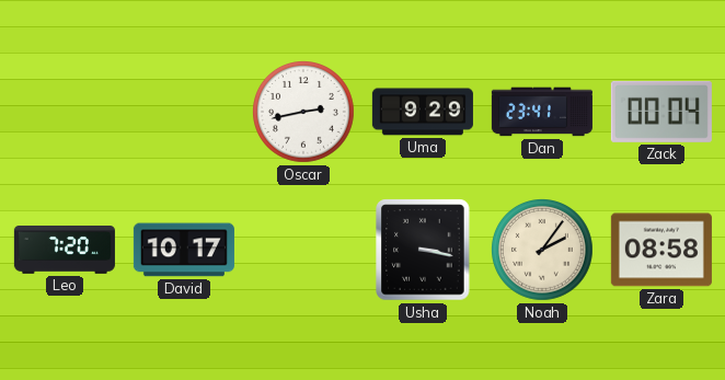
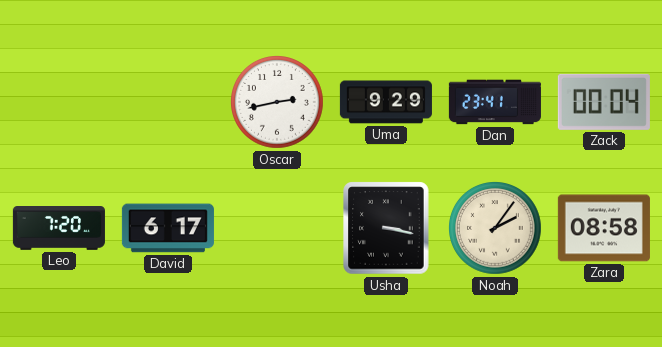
David: 10:17 -> 6:17
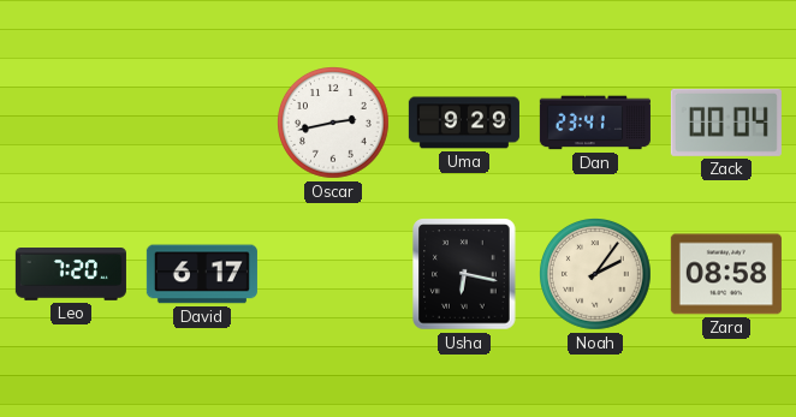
Usha: 3:17 -> 6:17
